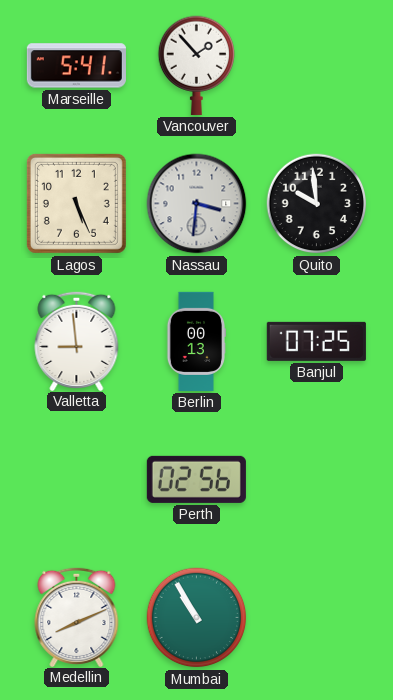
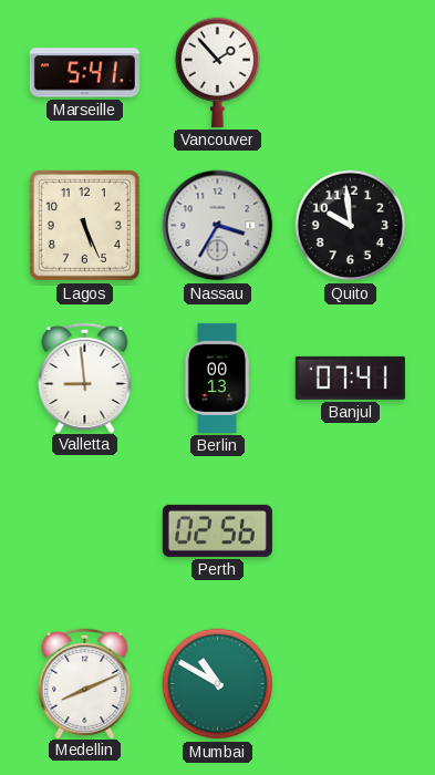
Nassau: 3:31 -> 3:35
Banjul: 07:25 -> 07:41
Mumbai: 10:55 -> 10:50
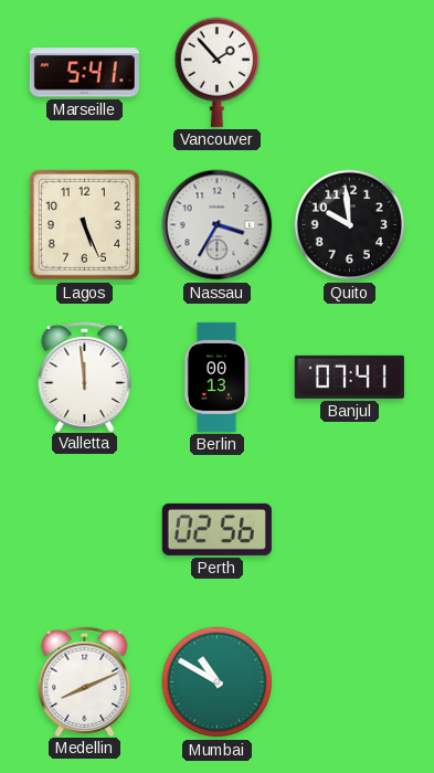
Valletta: 8:59 -> 11:59
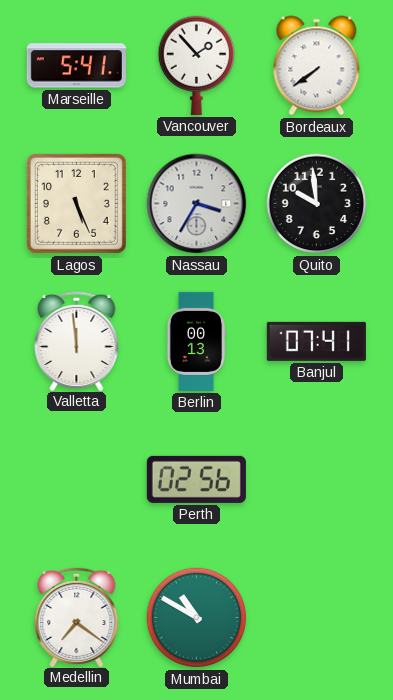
Bordeaux: none -> 7:39
Medellin: 8:11 -> 7:21
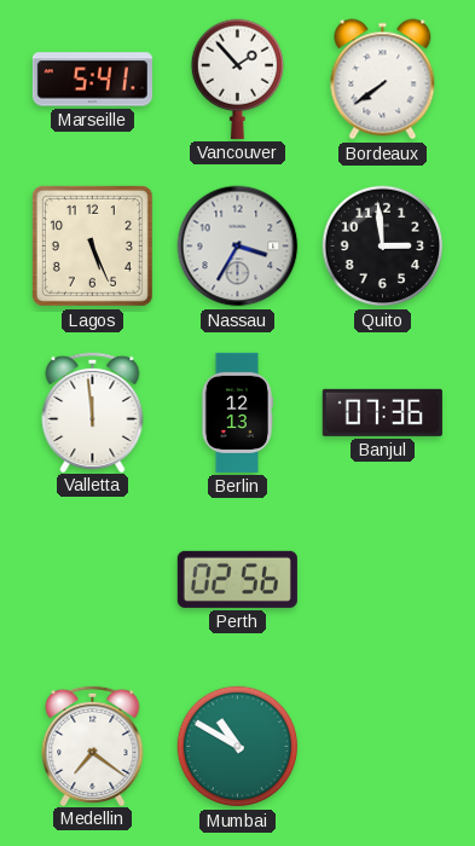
Quito: 9:59 -> 2:59
Berlin: 00:13 -> 12:13
Banjul: 07:41 -> 07:36
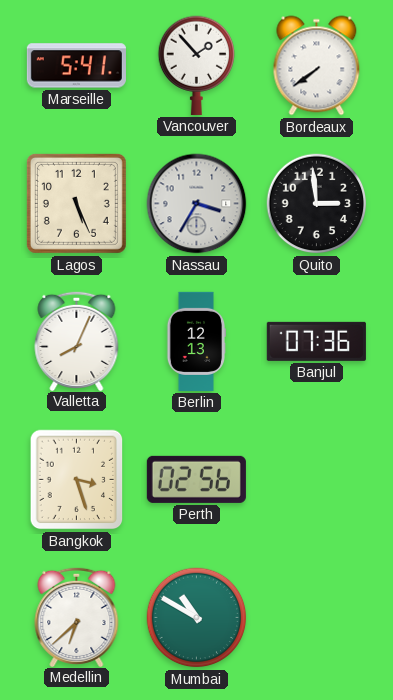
Valletta: 11:59 -> 8:04
Bangkok: none -> 3:27
Medellin: 7:21 -> 6:38
